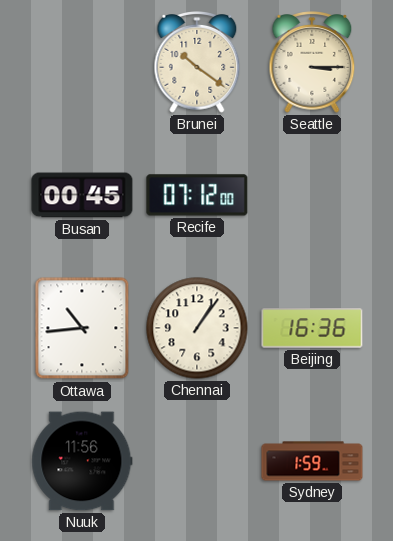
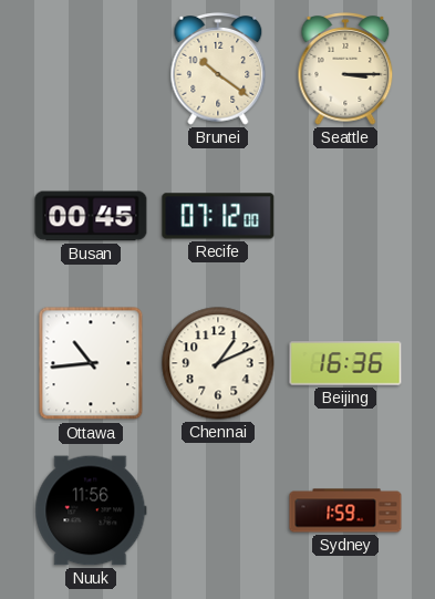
Chennai: 1:06 -> 1:11
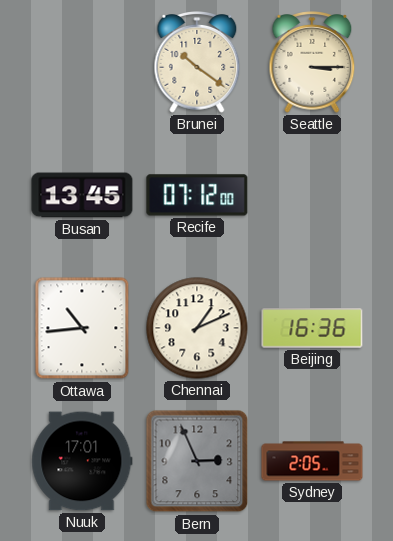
Busan: 00:45 -> 13:45
Nuuk: 11:56 -> 17:01
Bern: none -> 2:56
Sydney: 1:59 -> 2:05
